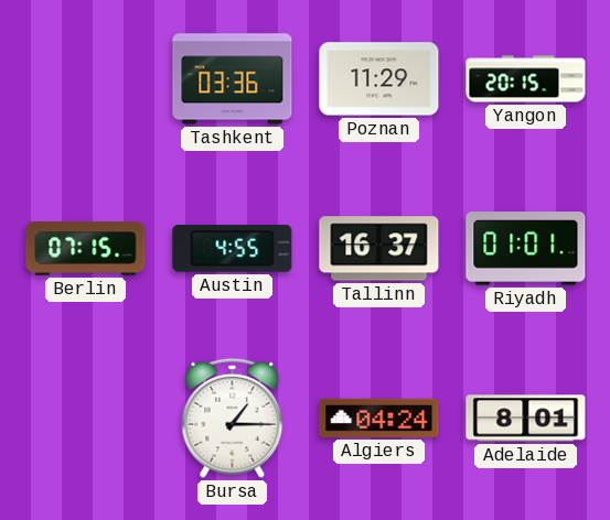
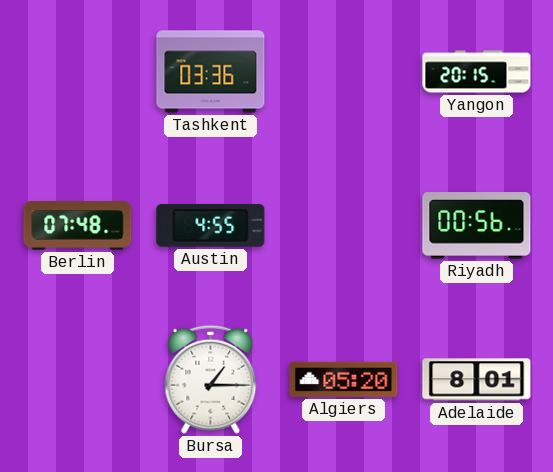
Poznan: 11:29 -> none
Berlin: 07:15 -> 07:48
Tallinn: 16:37 -> none
Riyadh: 01:01 -> 00:56
Algiers: 04:24 -> 05:20
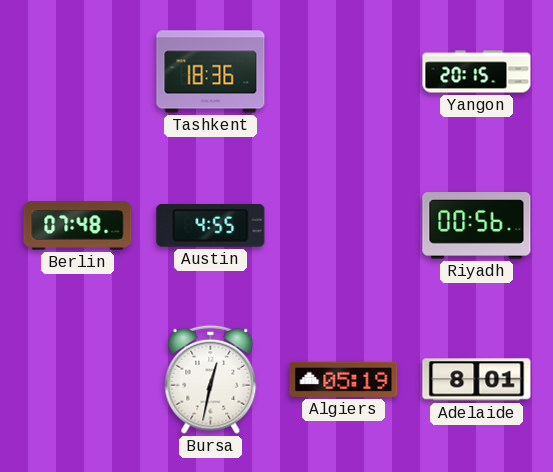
Tashkent: 03:36 -> 18:36
Bursa: 1:15 -> 12:32
Algiers: 05:20 -> 05:19
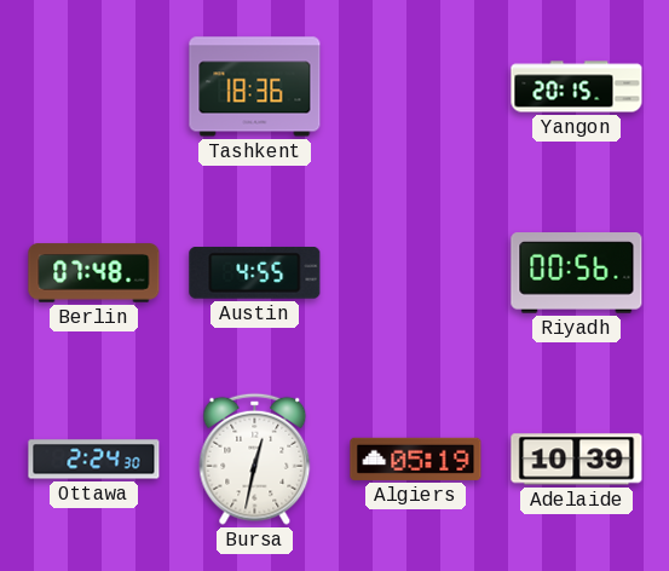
Ottawa: none -> 2:24
Adelaide: 8:01 -> 10:39
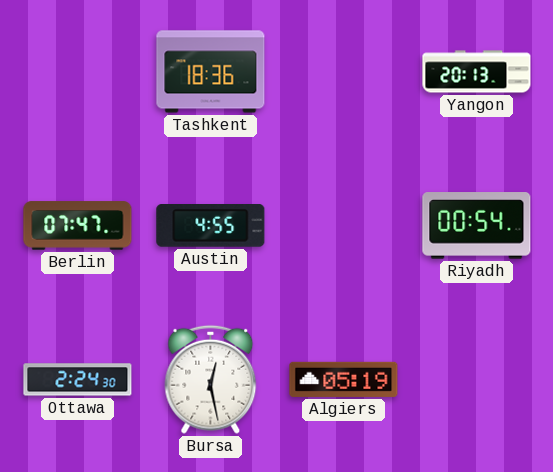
Yangon: 20:15 -> 20:13
Berlin: 07:48 -> 07:47
Riyadh: 00:56 -> 00:54
Bursa: 12:32 -> 12:28
Adelaide: 10:39 -> none
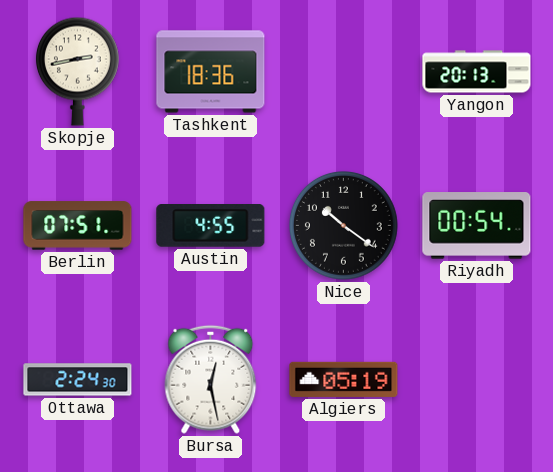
Skopje: none -> 2:43
Berlin: 07:47 -> 07:51
Nice: none -> 10:21
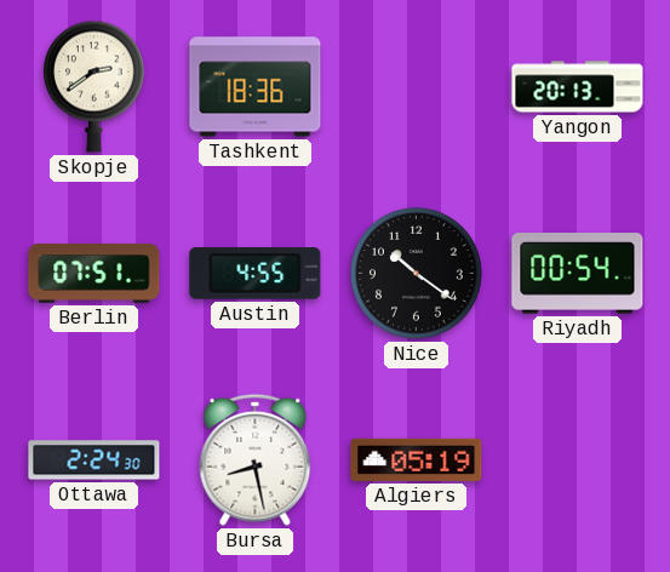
Skopje: 2:43 -> 2:39
Bursa: 12:28 -> 8:28
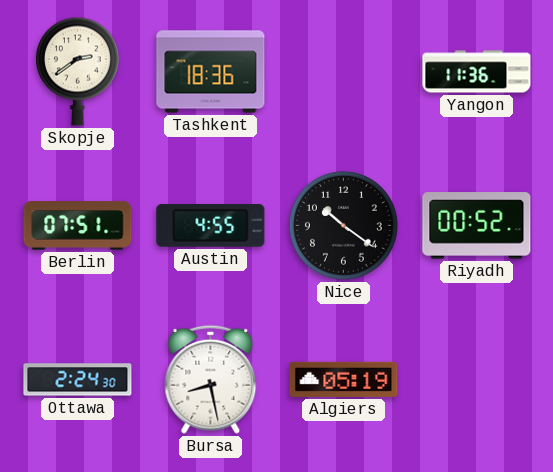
Yangon: 20:13 -> 11:36
Riyadh: 00:54 -> 00:52
